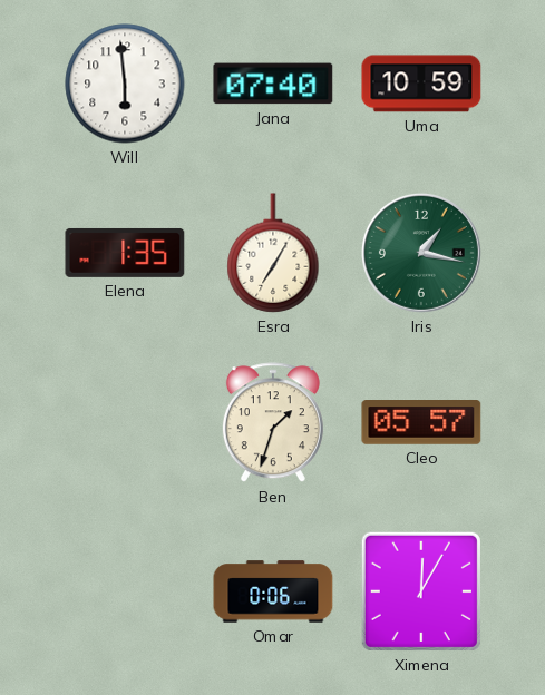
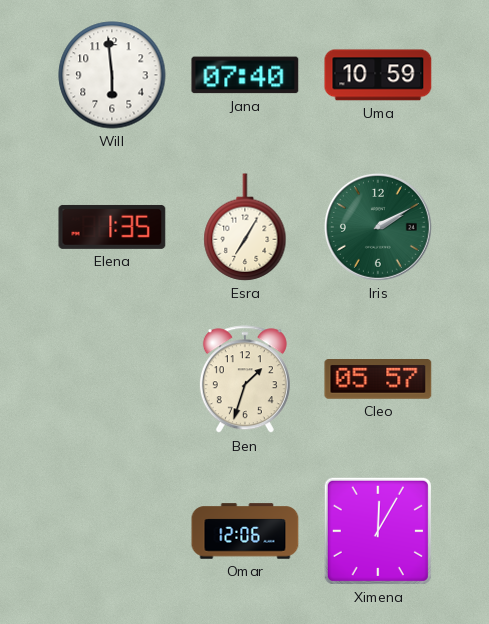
Iris: 1:17 -> 2:10
Omar: 0:06 -> 12:06
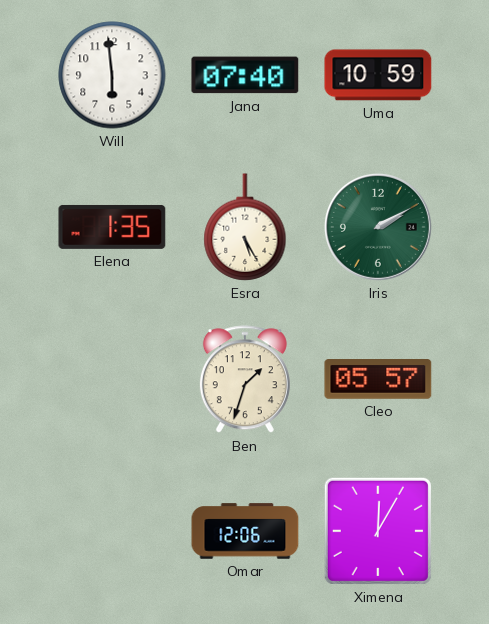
Esra: 7:05 -> 5:25
